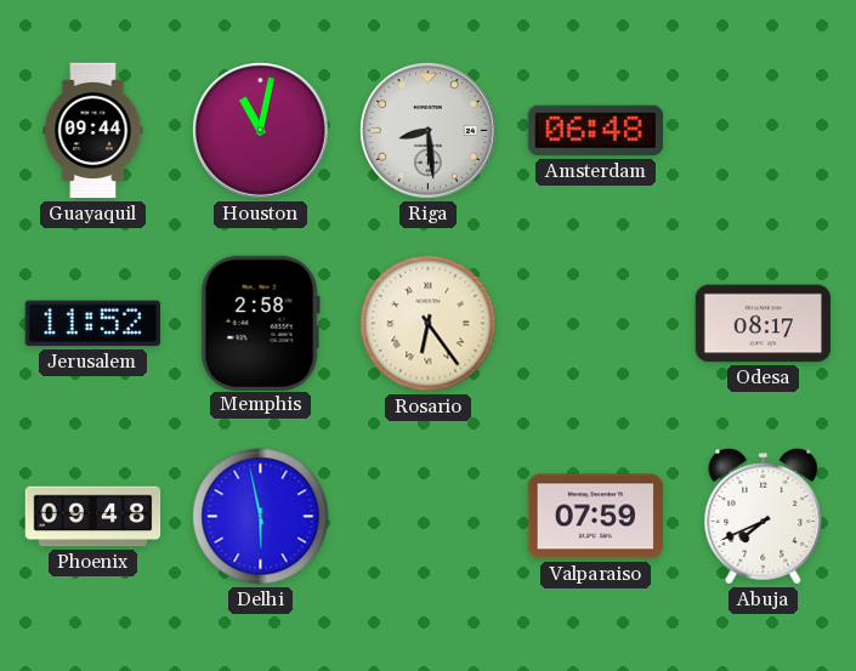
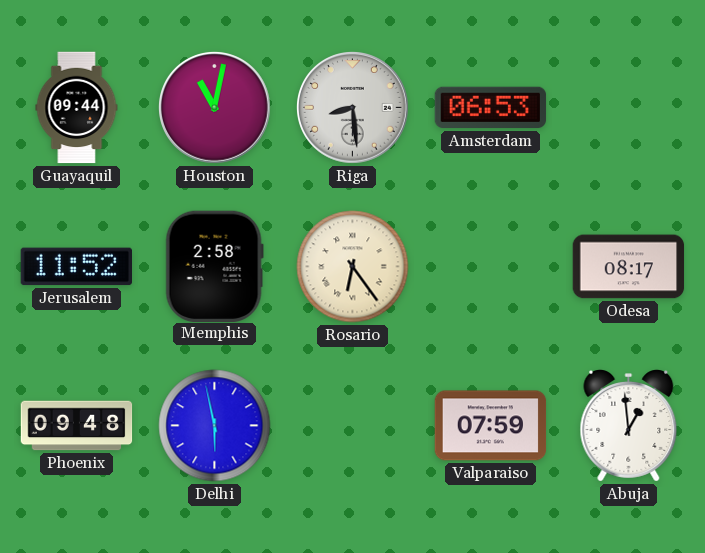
Amsterdam: 06:48 -> 06:53
Abuja: 7:41 -> 12:59
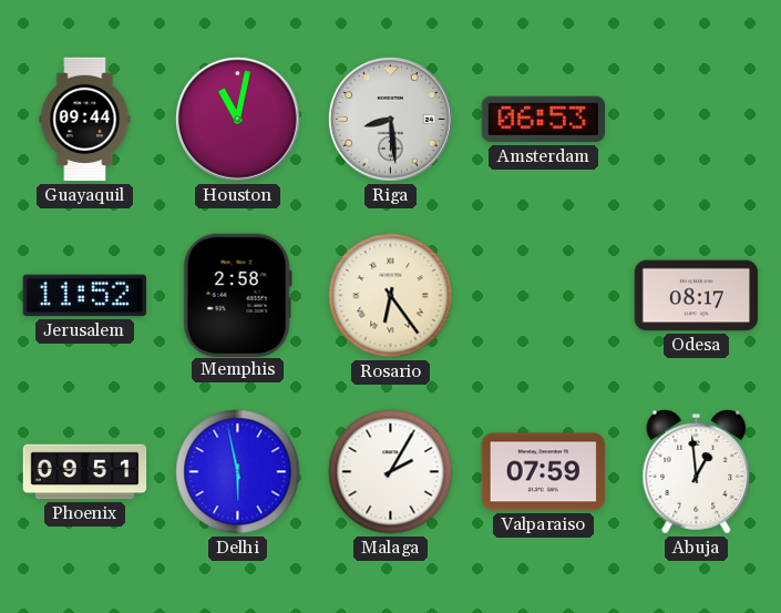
Phoenix: 09:48 -> 09:51
Malaga: none -> 2:05
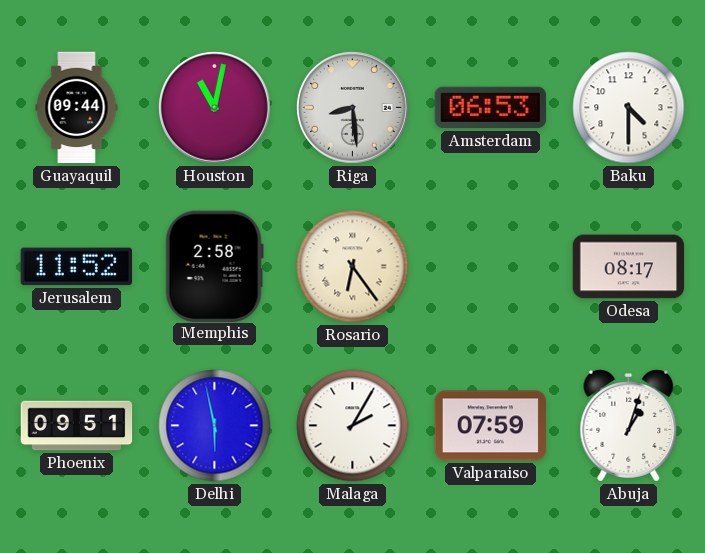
Baku: none -> 4:30
Abuja: 12:59 -> 1:03
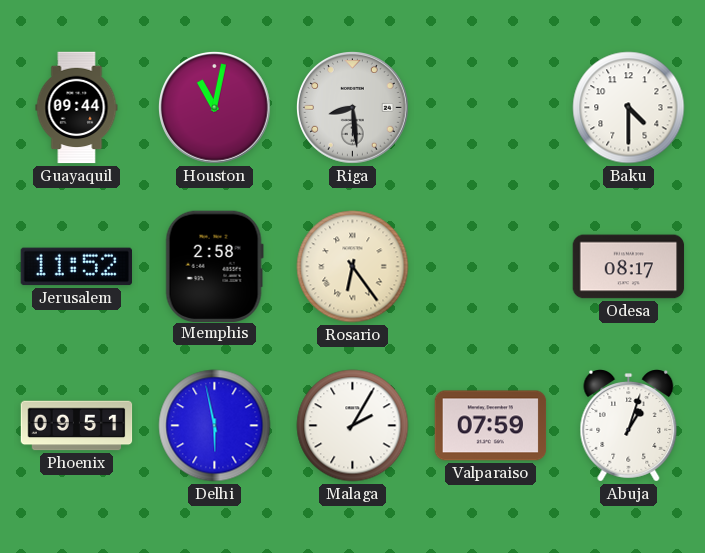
Amsterdam: 06:53 -> none
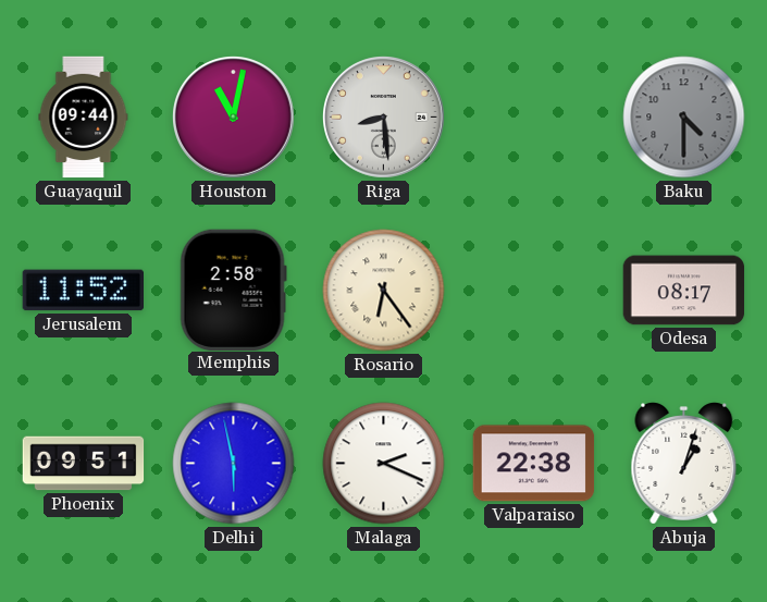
Baku dial: white -> grey
Malaga: 2:05 -> 2:19
Valparaiso: 07:59 -> 22:38
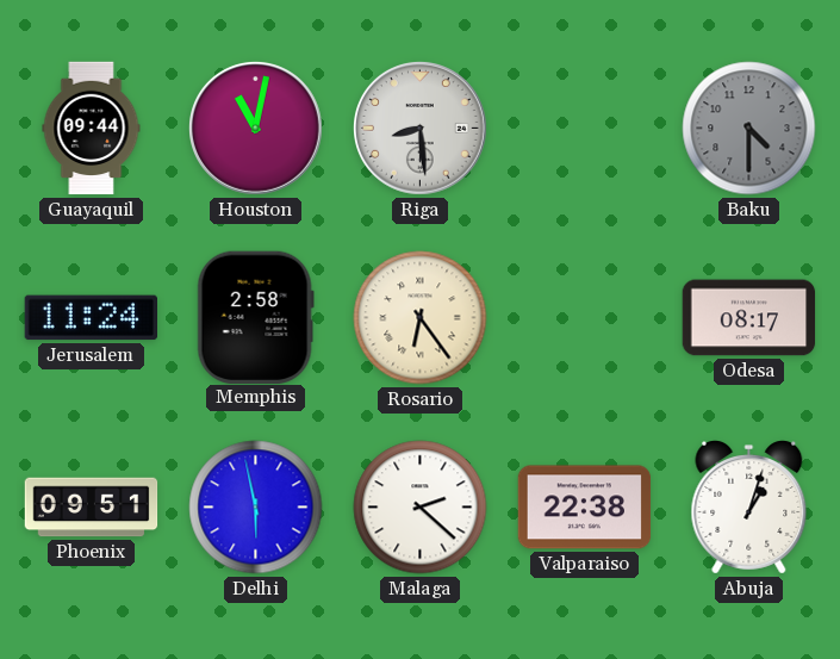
Jerusalem: 11:52 -> 11:24
Malaga: 2:19 -> 2:22
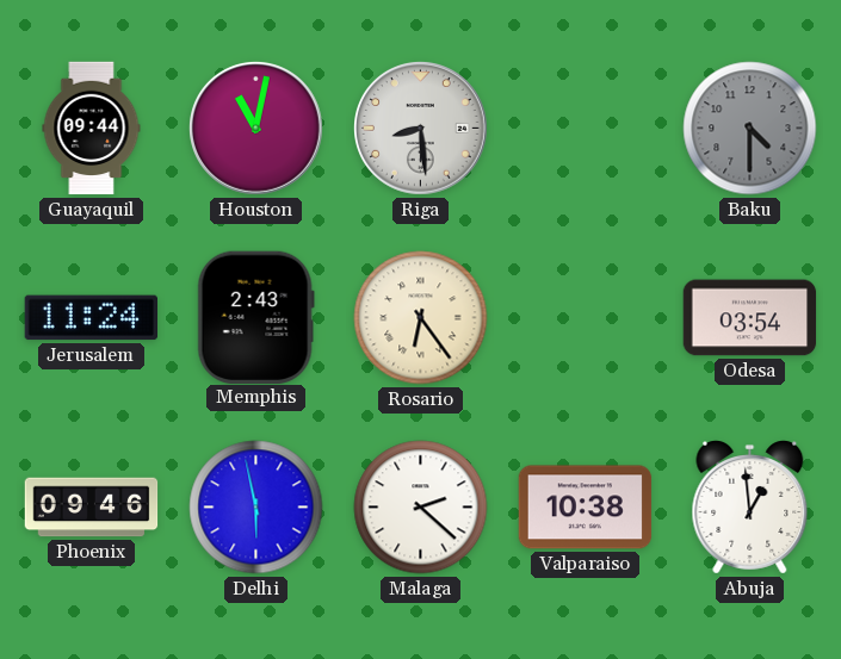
Memphis: 2:58 -> 2:43
Odesa: 08:17 -> 03:54
Phoenix: 09:51 -> 09:46
Valparaiso: 22:38 -> 10:38
Abuja: 1:03 -> 12:59
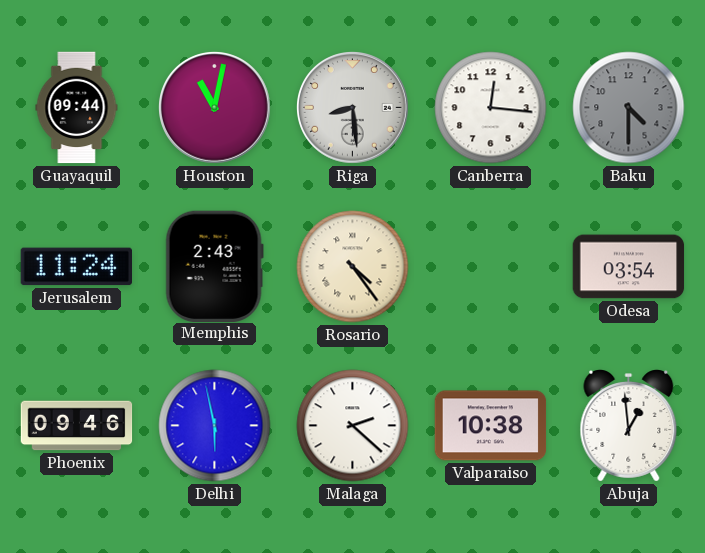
Canberra: none -> 12:16
Rosario: 6:24 -> 4:24
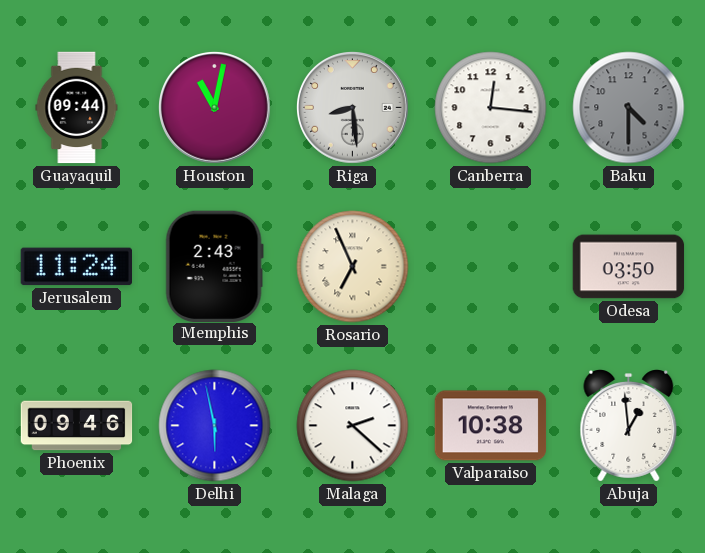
Rosario: 4:24 -> 6:56
Odesa: 03:54 -> 03:50
